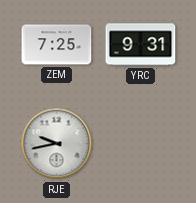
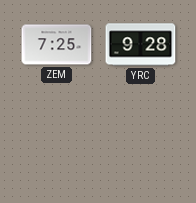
YRC: 9:31 -> 9:28
RJE: 9:43 -> none
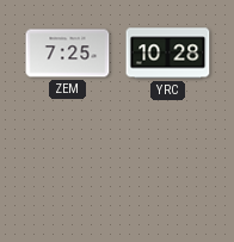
YRC: 9:28 -> 10:28
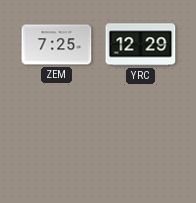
YRC: 10:28 -> 12:29
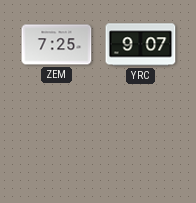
YRC: 12:29 -> 9:07
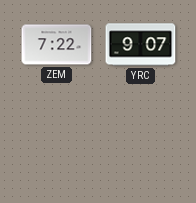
ZEM: 7:25 -> 7:22
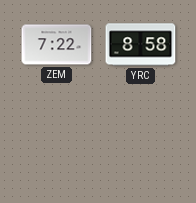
YRC: 9:07 -> 8:58
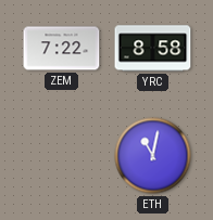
ETH: none -> 11:02
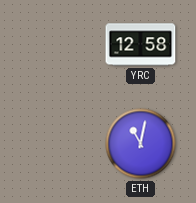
ZEM: 7:22 -> none
YRC: 8:58 -> 12:58
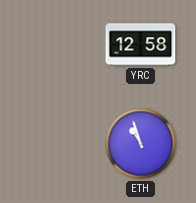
ETH: 11:02 -> 10:57
